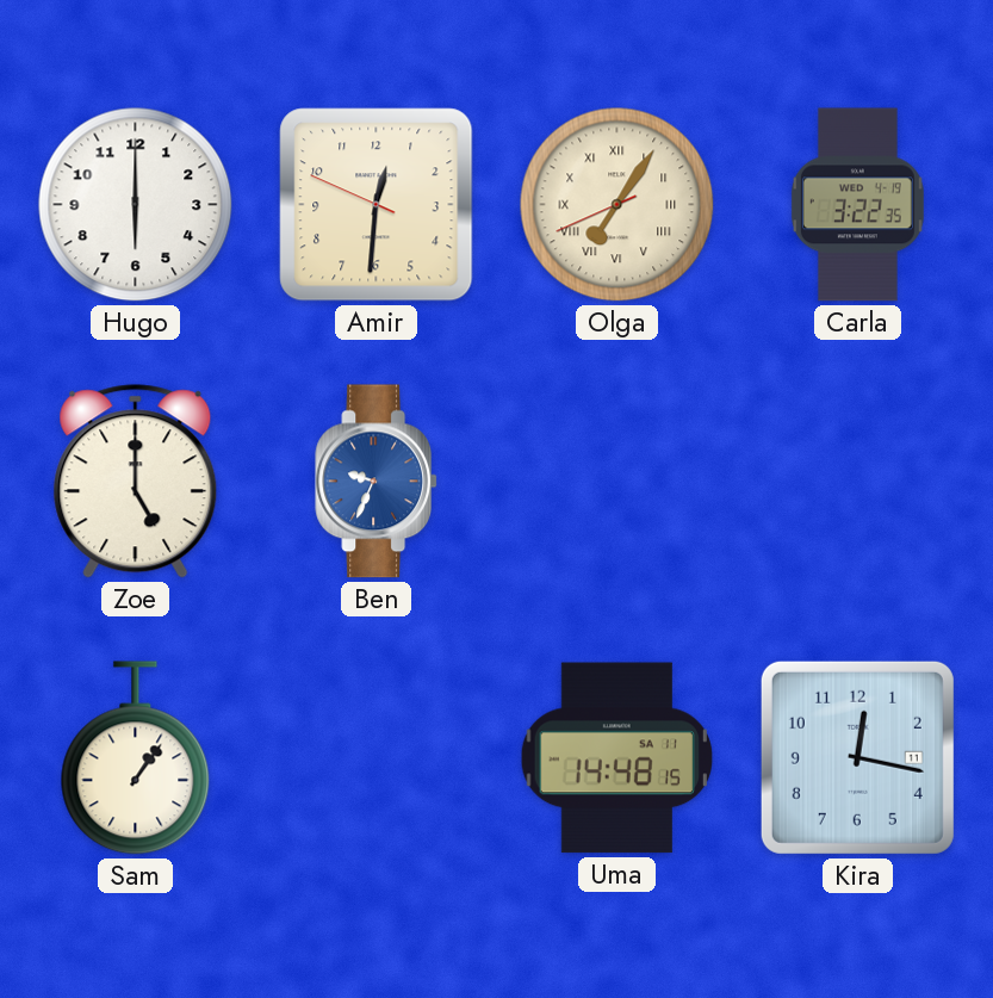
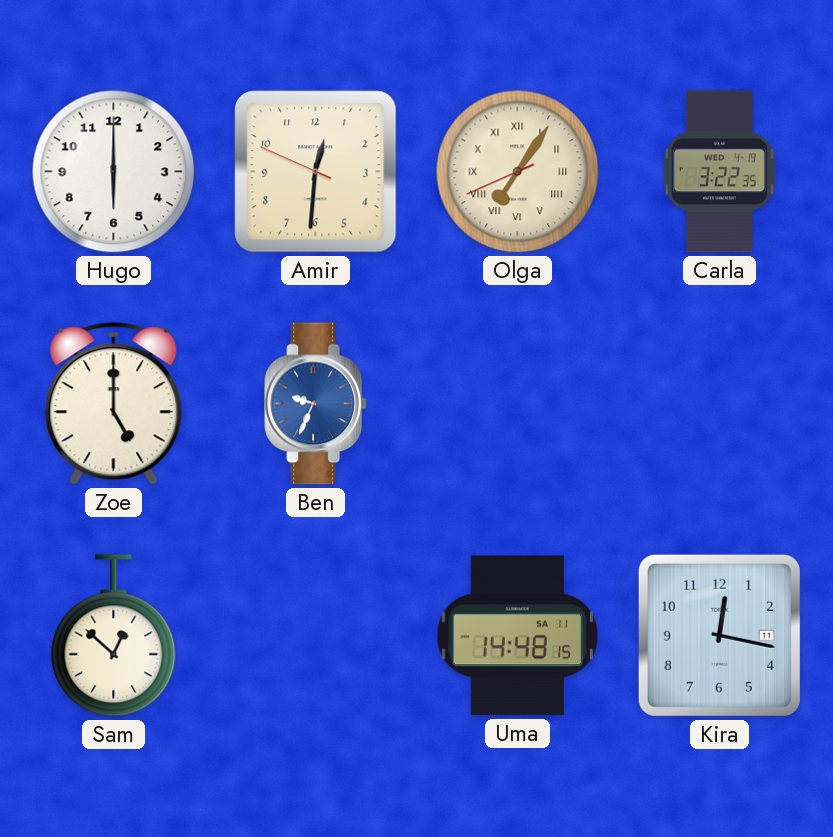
Sam: 1:06 -> 12:52
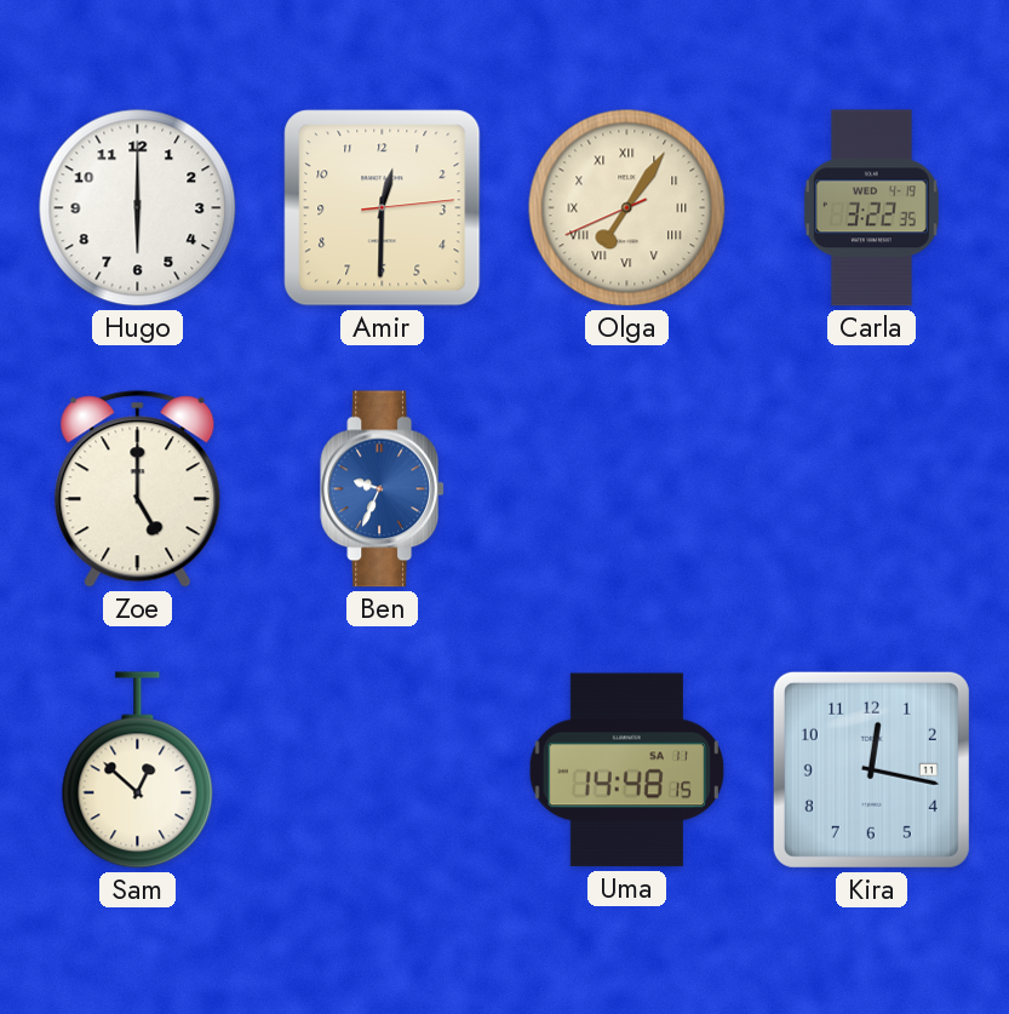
Amir: 12:30:49 -> 12:30:14
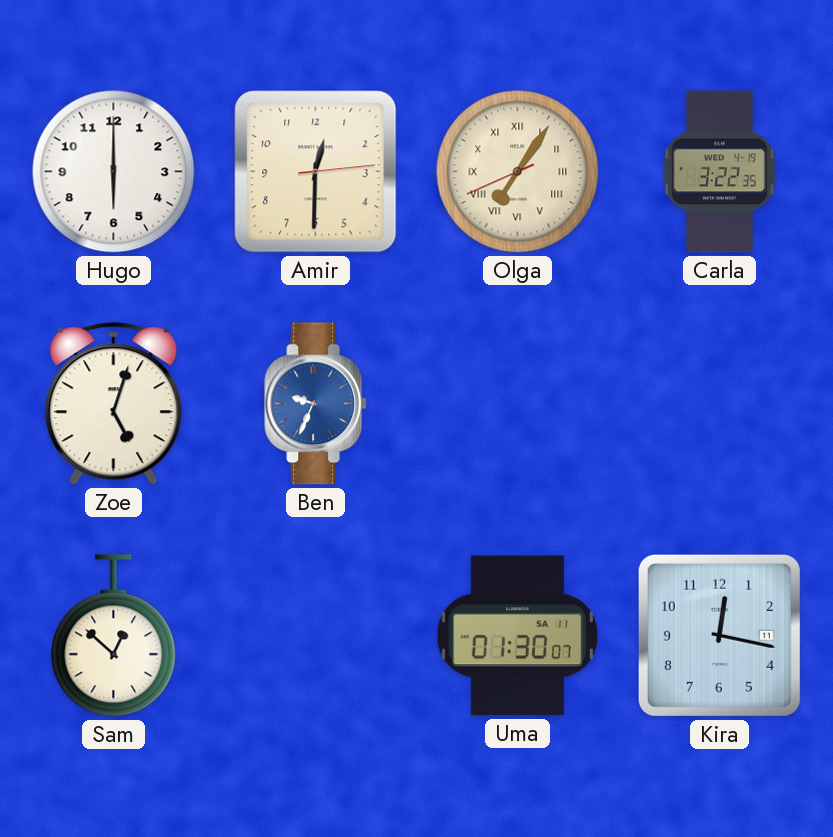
Zoe: 5:00 -> 5:03
Uma: 14:48 -> 01:30
